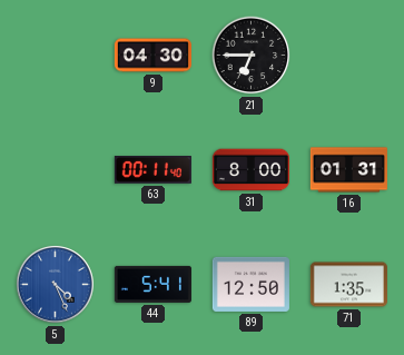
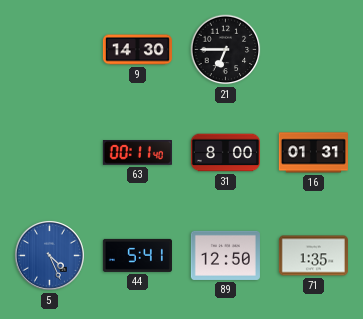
9: 04:30 -> 14:30
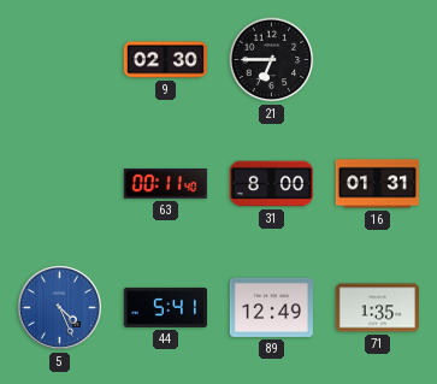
9: 14:30 -> 02:30
89: 12:50 -> 12:49
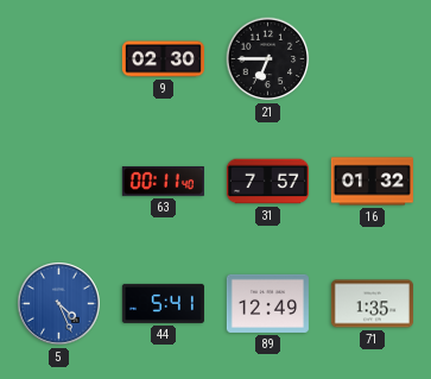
31: 8:00 -> 7:57
16: 01:31 -> 01:32
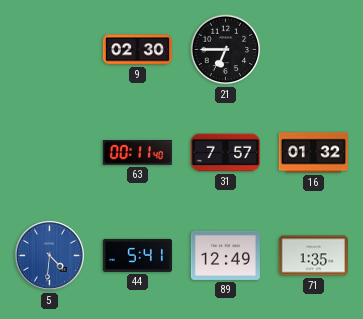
5: 4:26 -> 4:31
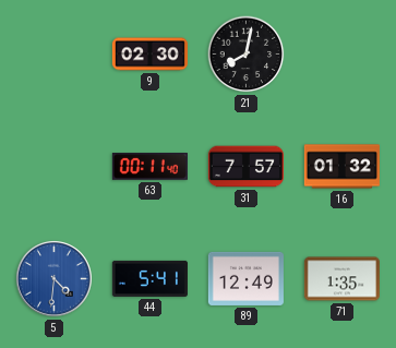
21: 6:45 -> 8:02
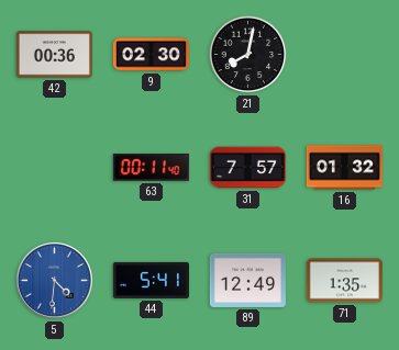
42: none -> 00:36
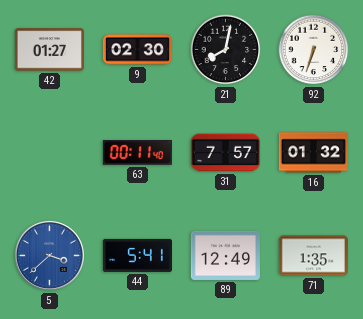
42: 00:36 -> 01:27
92: none -> 6:33
5: 4:31 -> 3:38
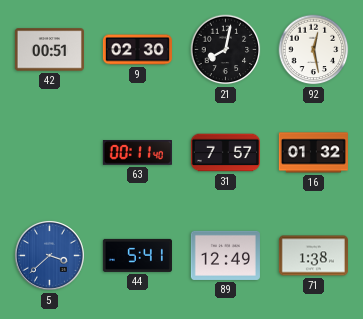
42: 01:27 -> 00:51
92: 6:33 -> 12:28
71: 1:35 -> 1:38
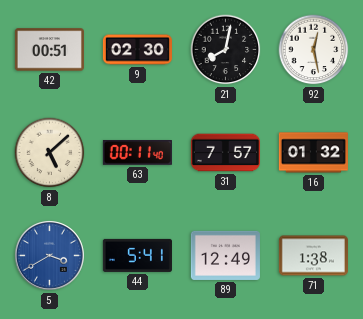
8: none -> 5:08
5: 3:38 -> 3:40
